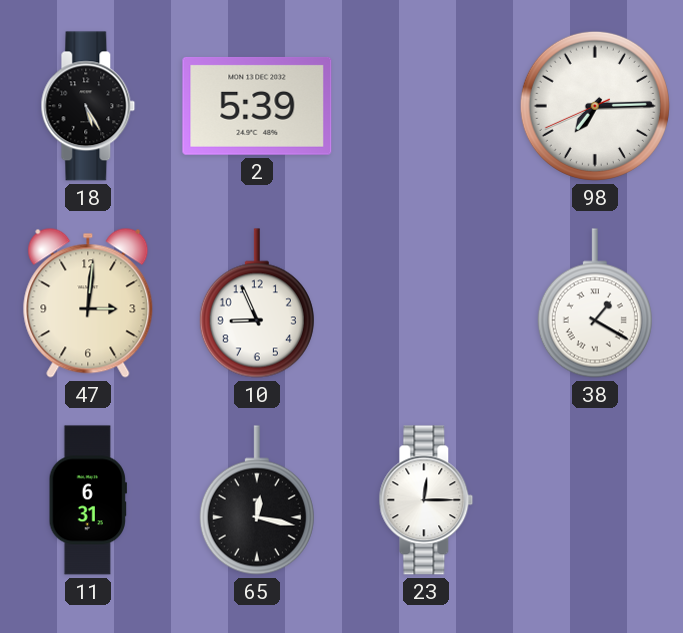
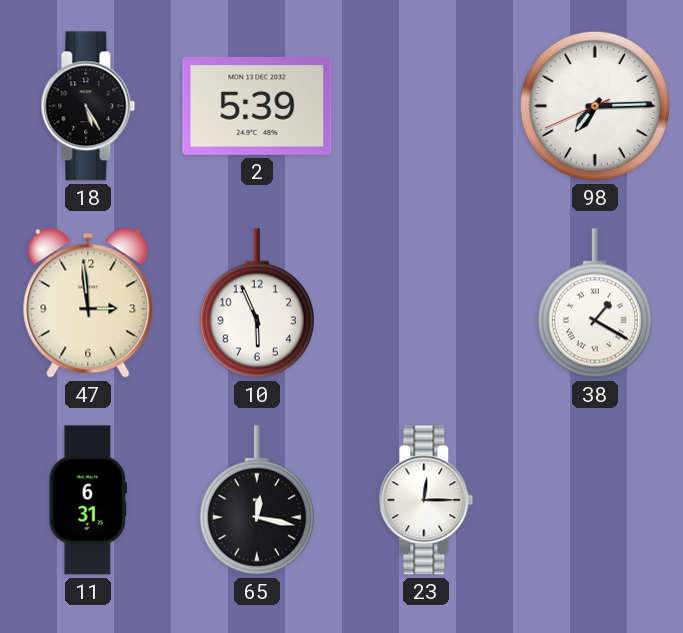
47: 3:01 -> 2:59
10: 8:56 -> 5:56
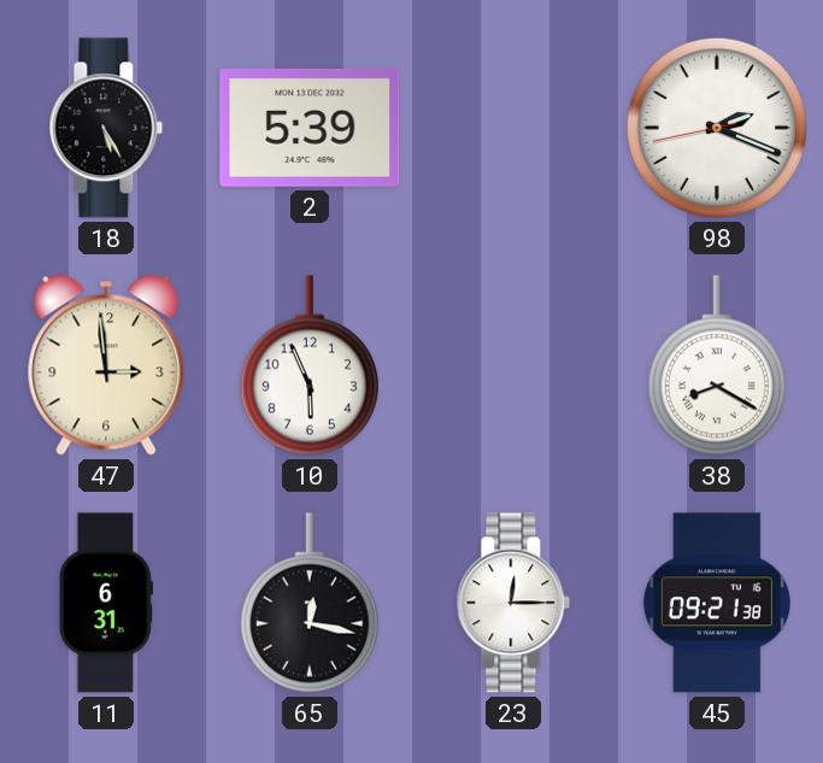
98: 7:14 -> 2:18
38: 1:20 -> 8:20
45: none -> 09:21
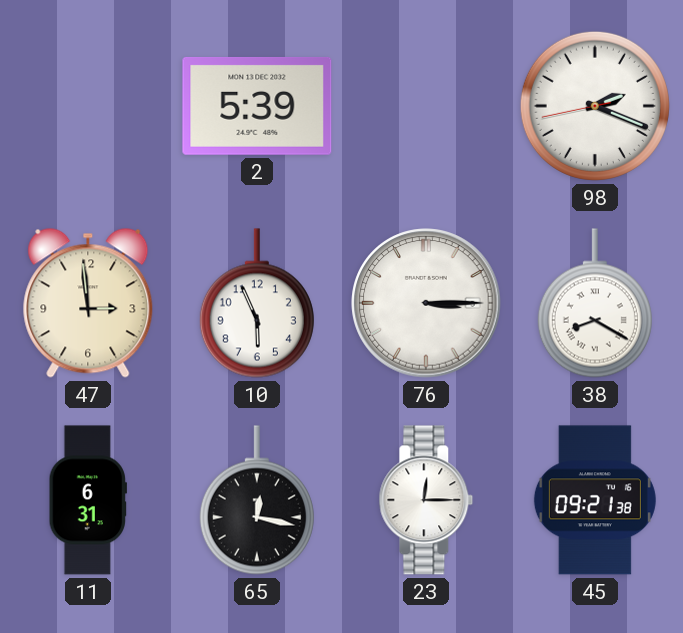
18: 5:25 -> none
76: none -> 3:15
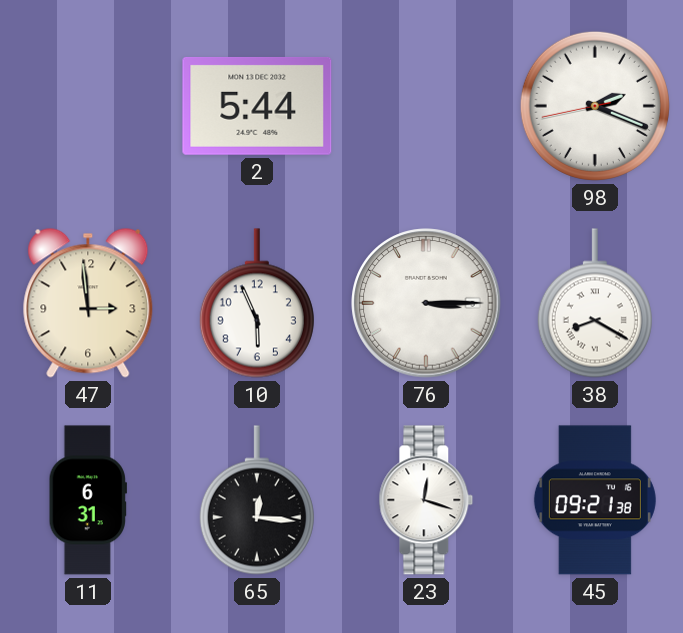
2: 5:39 -> 5:44
65: 12:17 -> 12:16
23: 12:15 -> 12:18
